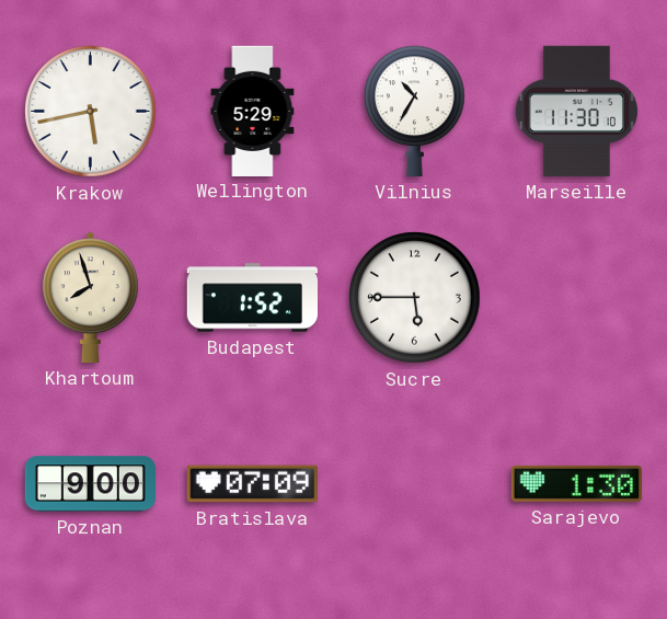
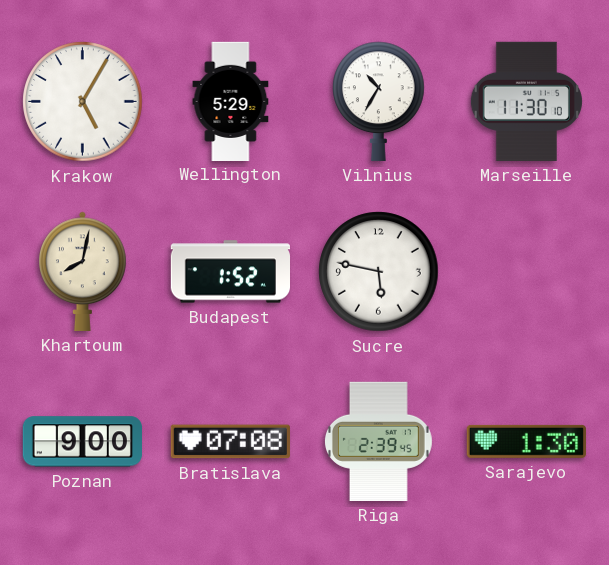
Krakow: 5:43 -> 5:05
Khartoum: 7:57 -> 8:02
Sucre: 5:45 -> 5:47
Bratislava: 07:09 -> 07:08
Riga: none -> 2:39
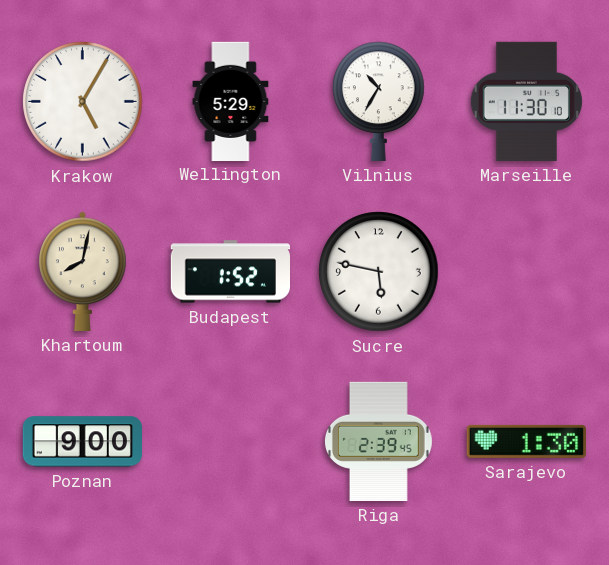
Bratislava: 07:08 -> none
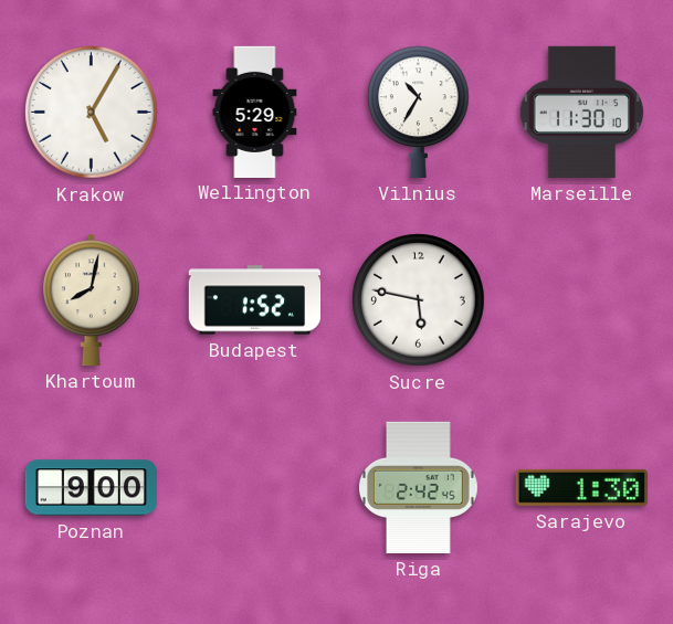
Riga: 2:39 -> 2:42
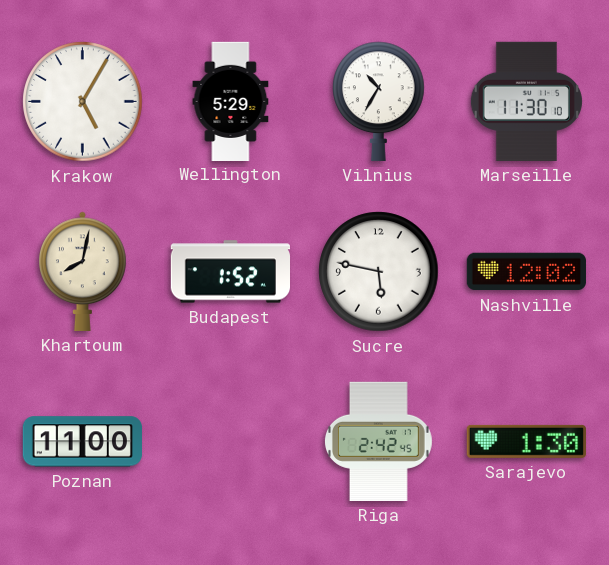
Nashville: none -> 12:02
Poznan: 9:00 -> 11:00
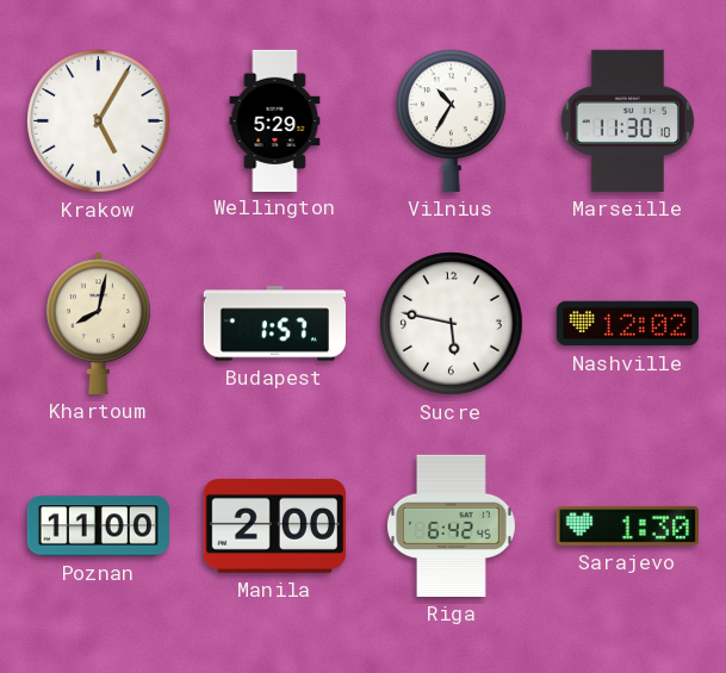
Budapest: 1:52 -> 1:57
Manila: none -> 2:00
Riga: 2:42 -> 6:42
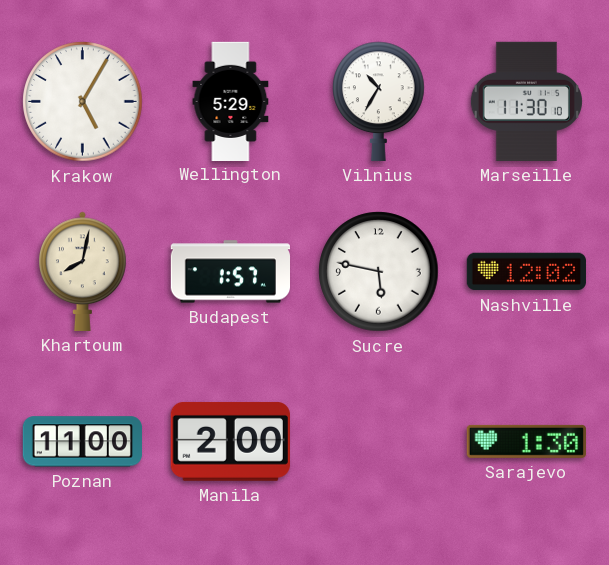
Riga: 6:42 -> none
